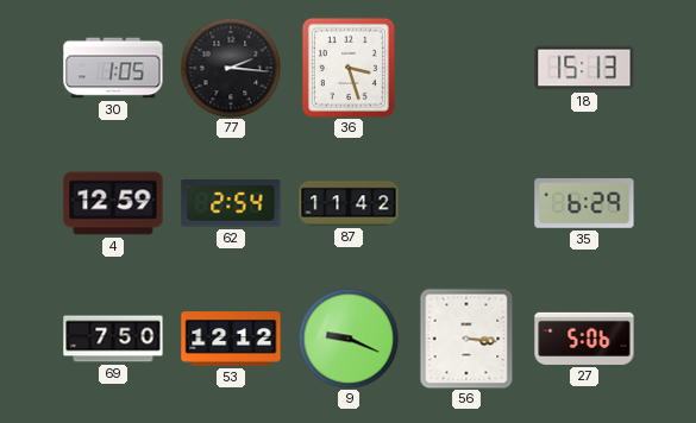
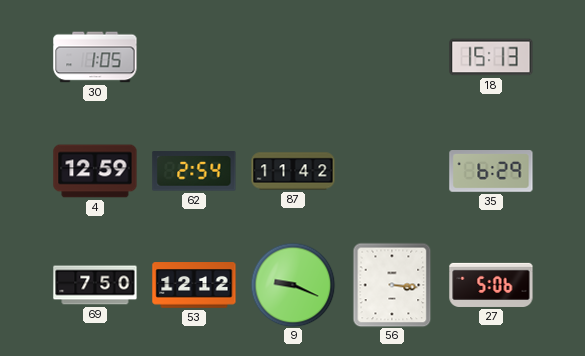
77: 2:16 -> none
36: 3:27 -> none
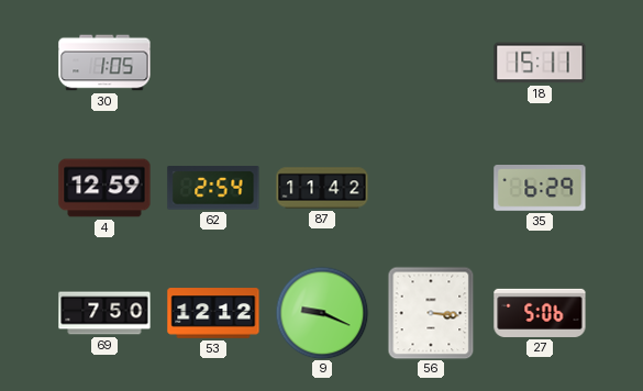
18: 15:13 -> 15:11
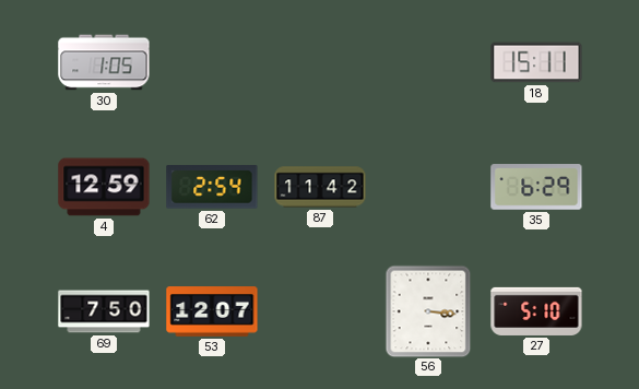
53: 12:12 -> 12:07
9: 9:19 -> none
27: 5:06 -> 5:10
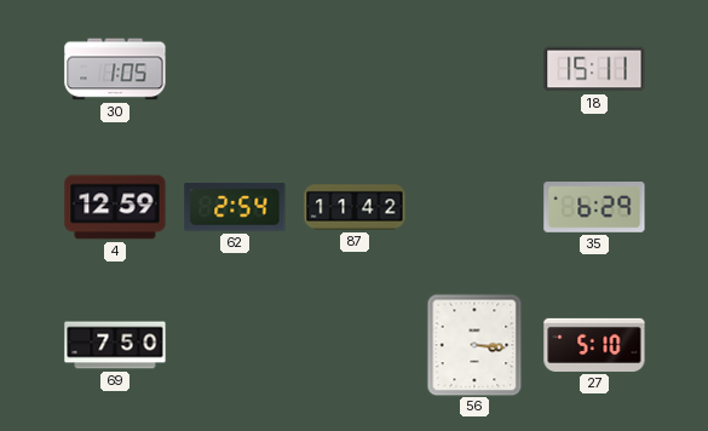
53: 12:07 -> none
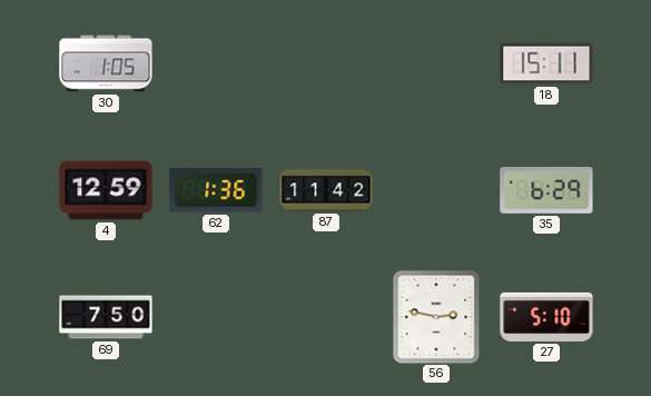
62: 2:54 -> 1:36
56: 3:16 -> 2:47
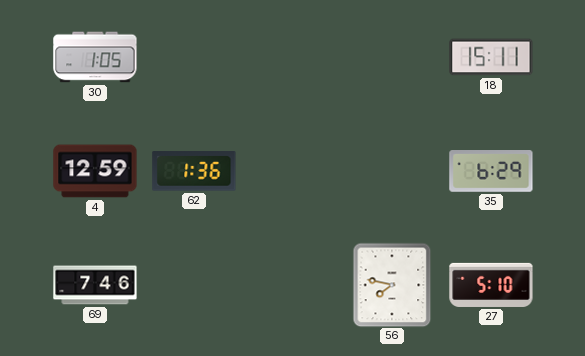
87: 11:42 -> none
69: 7:50 -> 7:46
56: 2:47 -> 7:47
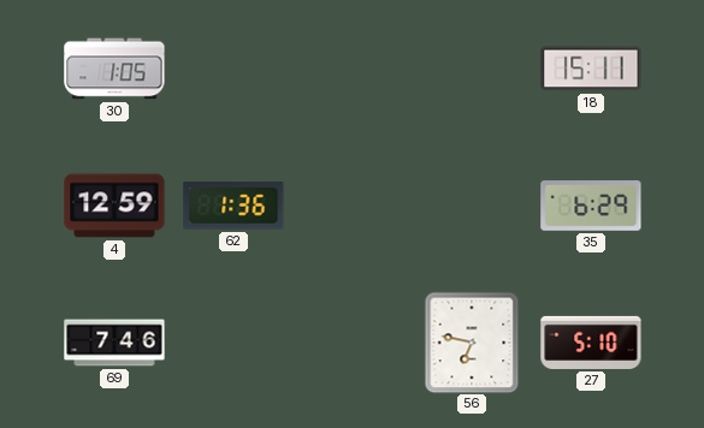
56: 7:47 -> 6:47
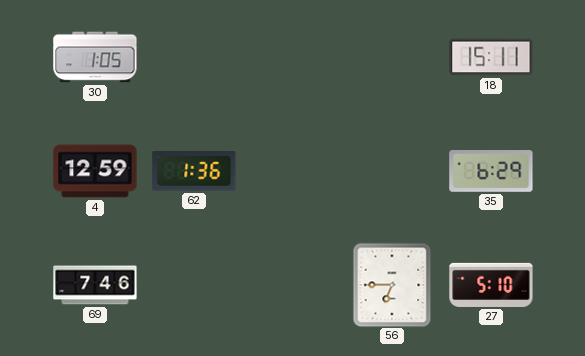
56: 6:47 -> 6:45
